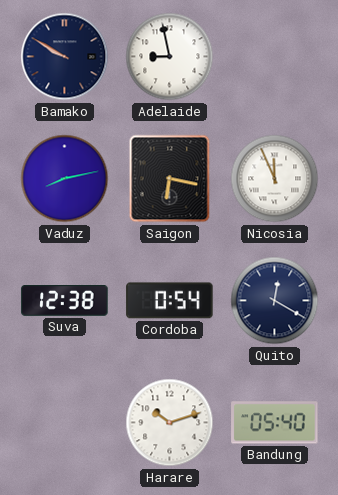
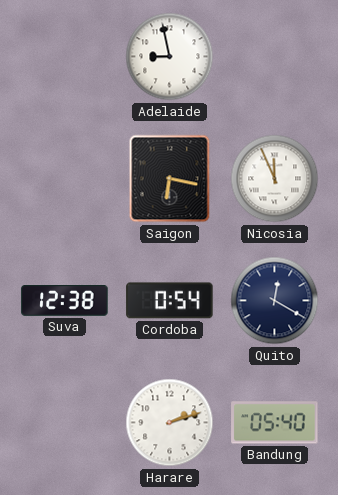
Bamako: 9:50 -> none
Vaduz: 8:13 -> none
Harare: 10:12 -> 2:12
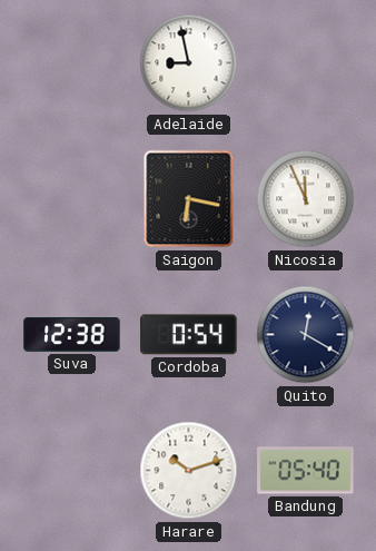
Harare: 2:12 -> 10:12
